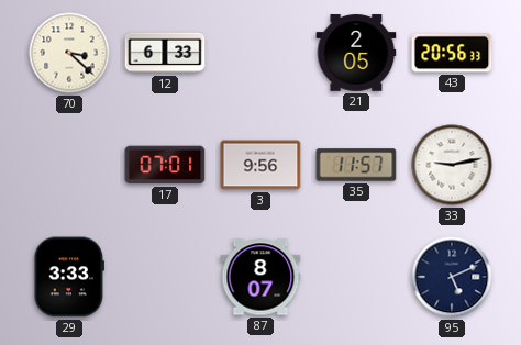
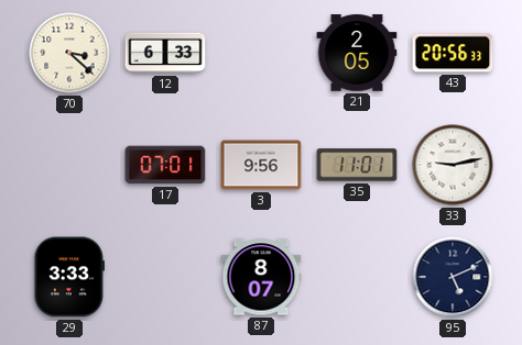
35: 11:57 -> 11:01
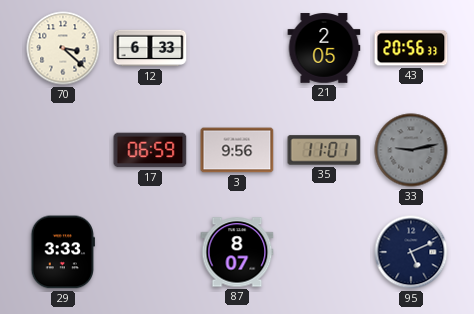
17: 07:01 -> 06:59
33 dial: white -> grey
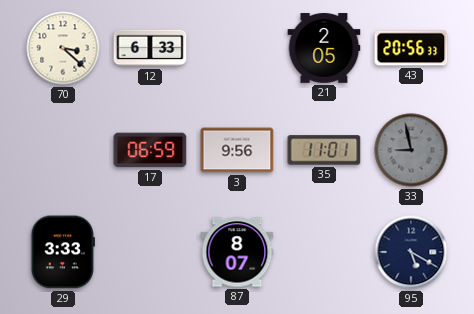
33: 9:13 -> 8:58
95: 5:11 -> 5:20
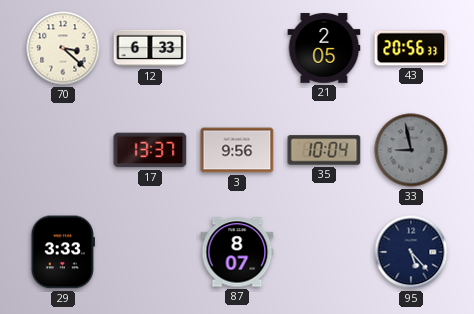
17: 06:59 -> 13:37
35: 11:01 -> 10:04
95: 5:20 -> 5:23
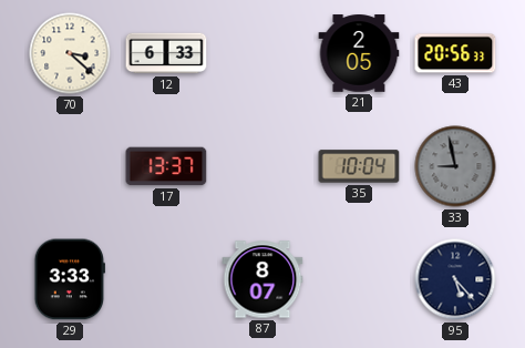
3: 9:56 -> none
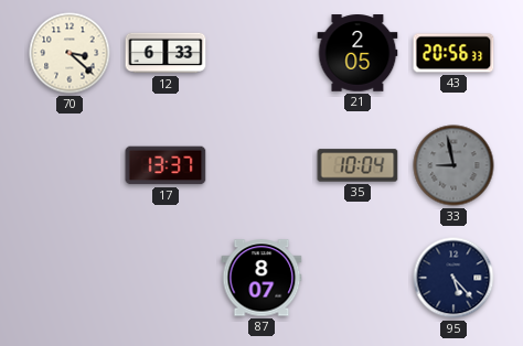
29: 3:33 -> none
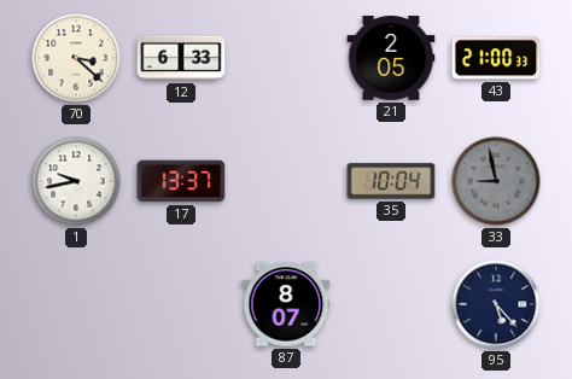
43: 20:56 -> 21:00
1: none -> 9:43
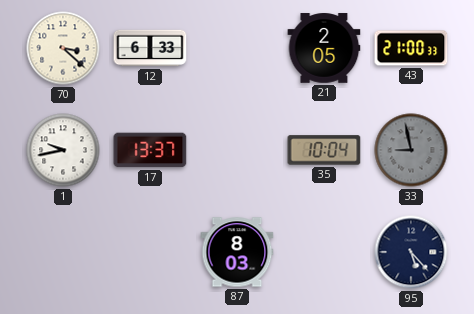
87: 8:07 -> 8:03
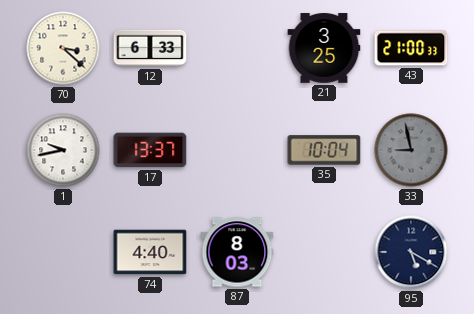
21: 2:05 -> 3:25
74: none -> 4:40
95: 5:23 -> 5:20
